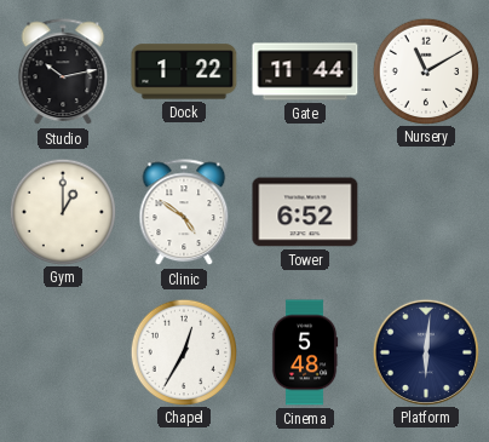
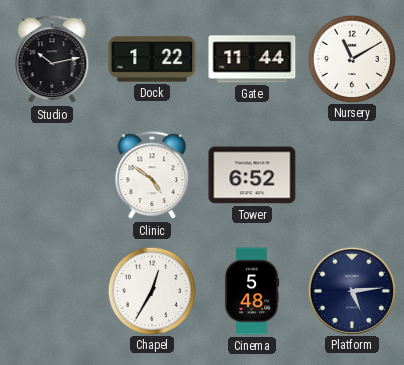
Gym: 1:00 -> none
Platform: 6:01 -> 5:14
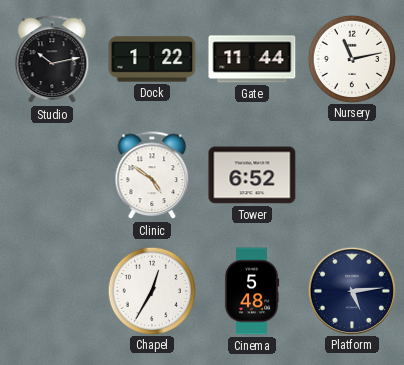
Nursery: 11:10 -> 11:13
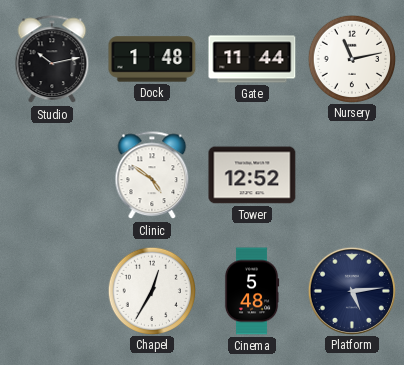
Dock: 1:22 -> 1:48
Tower: 6:52 -> 12:52
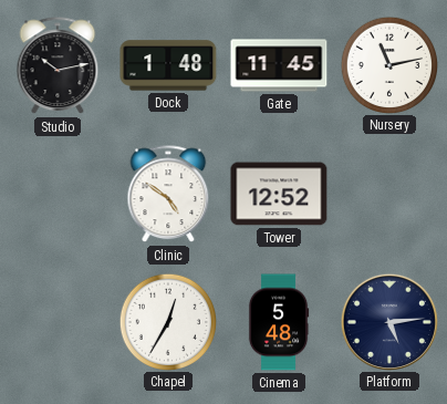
Gate: 11:44 -> 11:45
